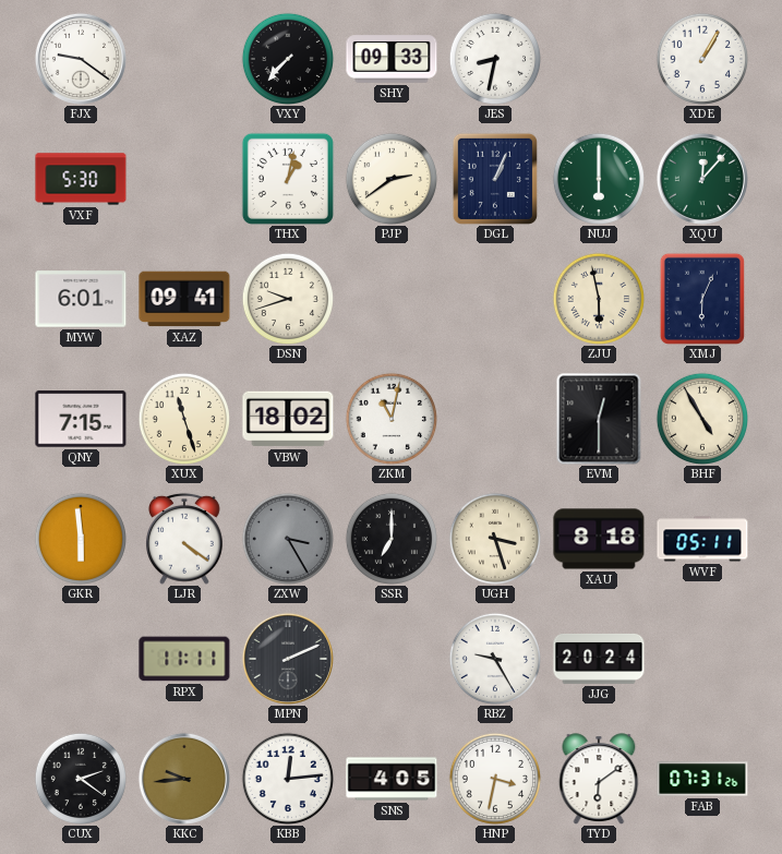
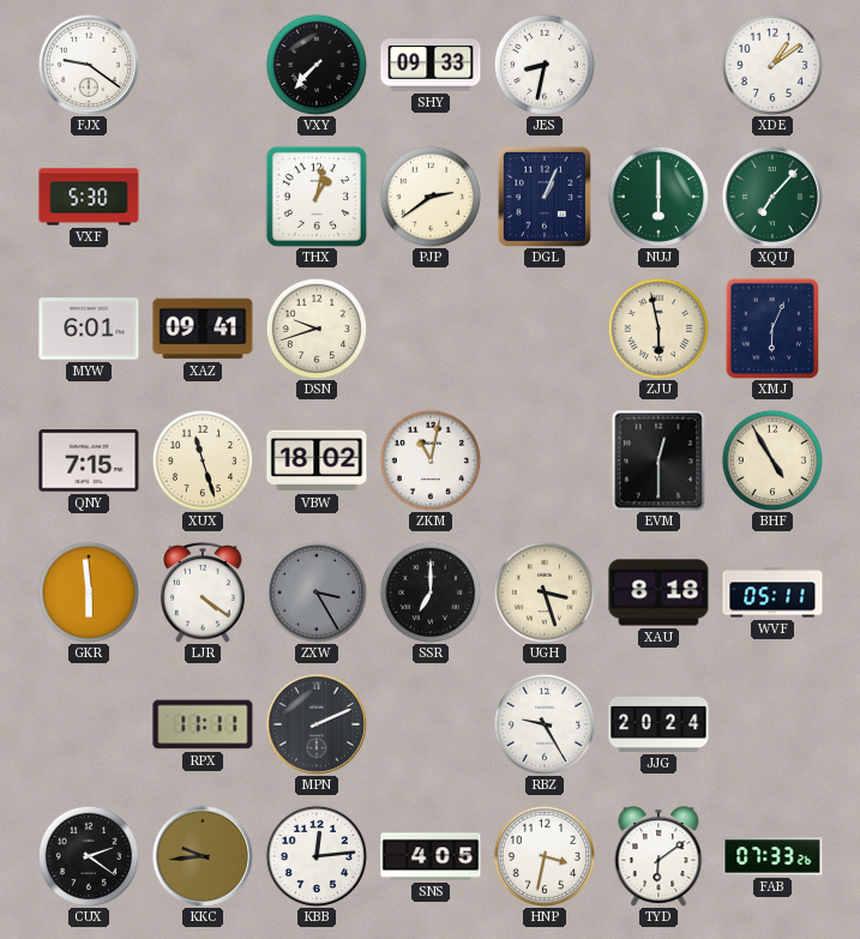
XDE: 1:05 -> 1:09
XQU: 12:07 -> 7:07
FAB: 07:31 -> 07:33
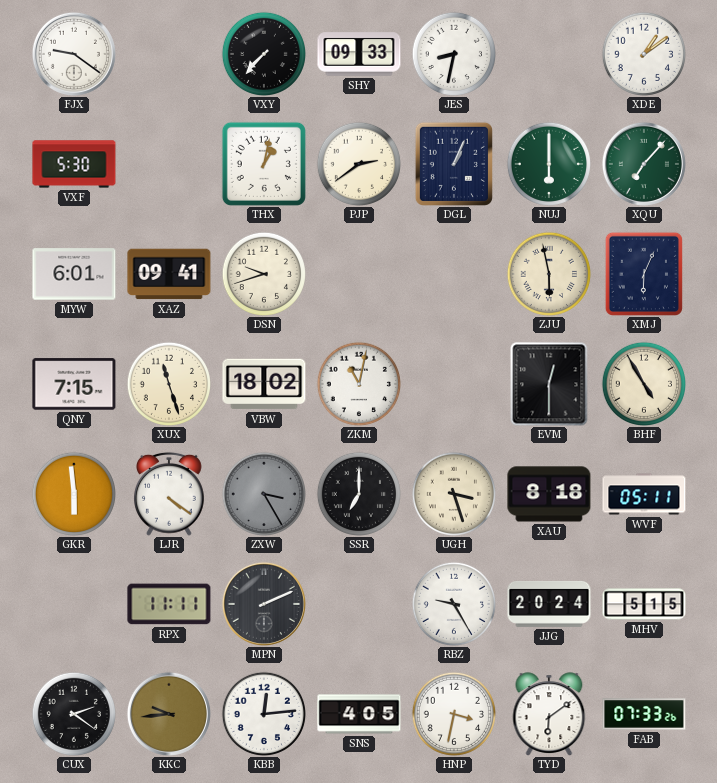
MHV: none -> 5:15
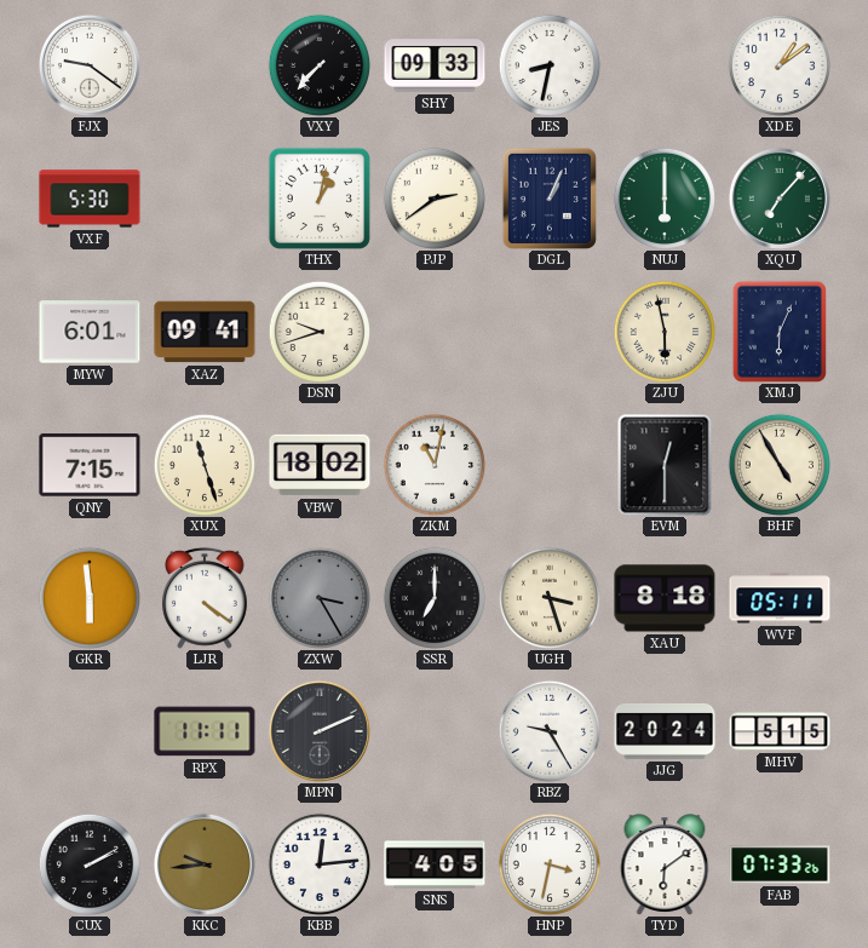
CUX: 2:21 -> 2:10
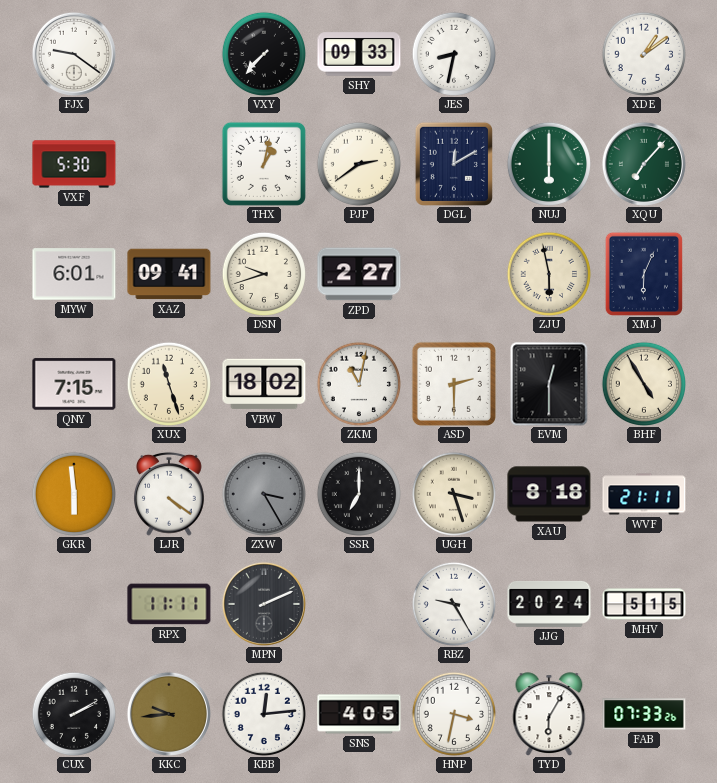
DGL: 1:04 -> 12:10
ZPD: none -> 2:27
ASD: none -> 2:30
WVF: 05:11 -> 21:11
TYD: 6:09 -> 6:05
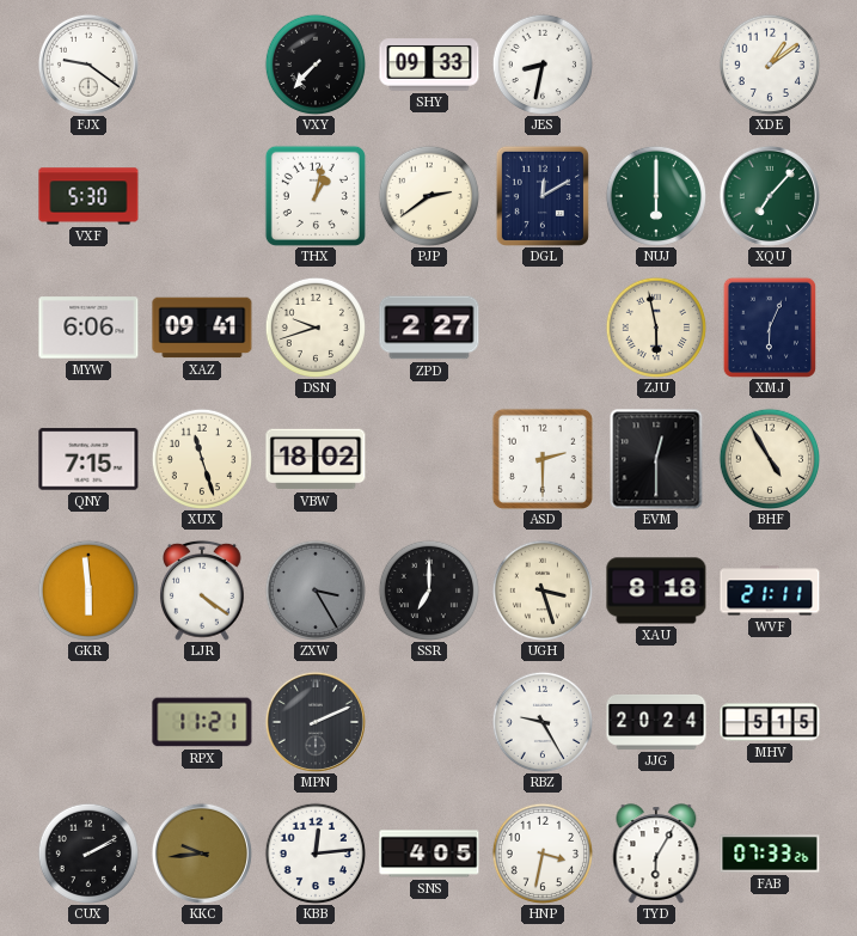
MYW: 6:01 -> 6:06
ZKM: 11:02 -> none
RPX: 11:11 -> 11:21
